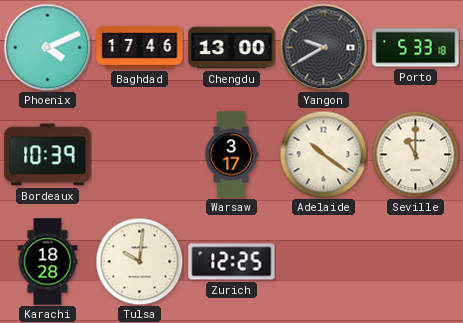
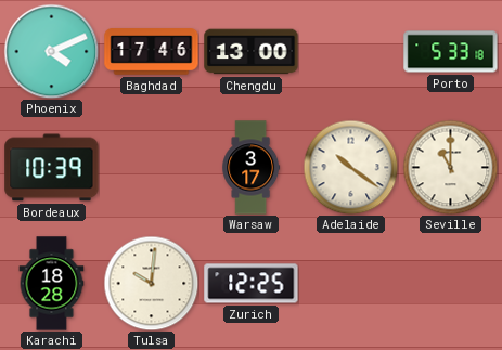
Yangon: 9:40 -> none
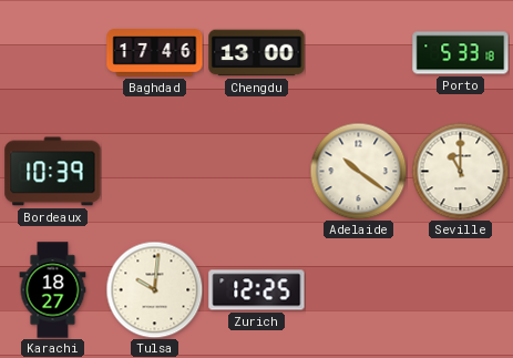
Phoenix: 4:11 -> none
Warsaw: 3:17 -> none
Karachi: 18:28 -> 18:27
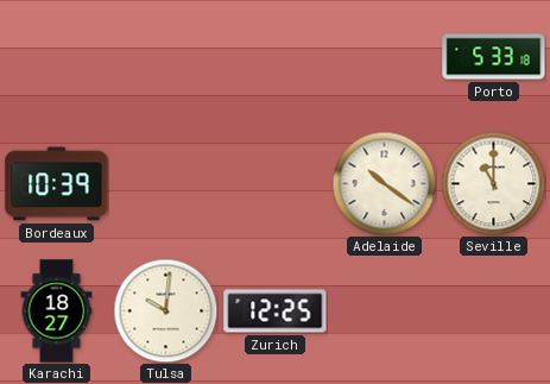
Baghdad: 17:46 -> none
Chengdu: 13:00 -> none
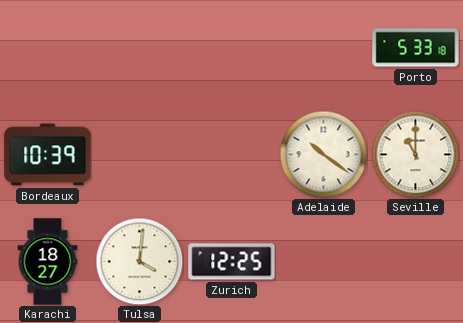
Tulsa: 10:01 -> 4:01
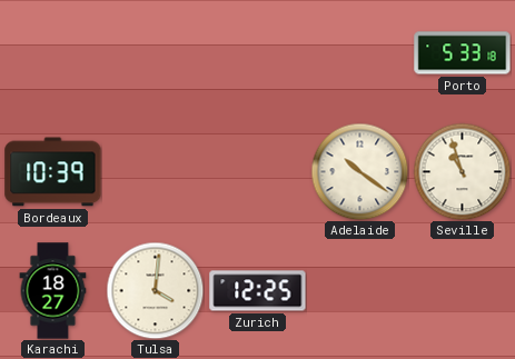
Seville: 11:00 -> 10:57
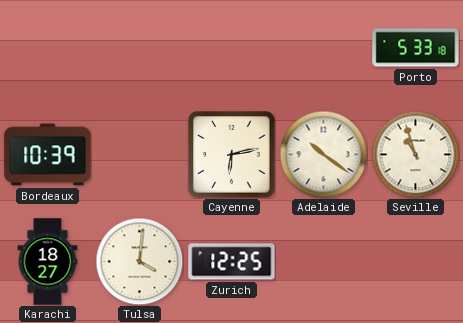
Cayenne: none -> 6:13
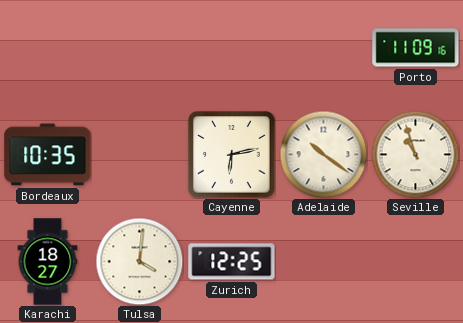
Porto: 5:33 -> 11:09
Bordeaux: 10:39 -> 10:35
